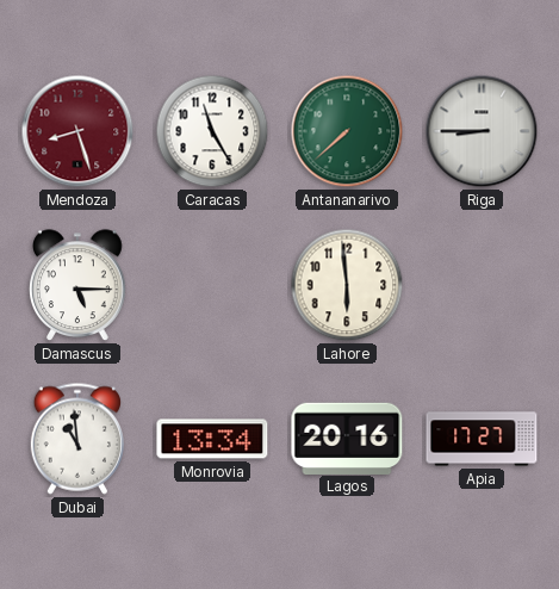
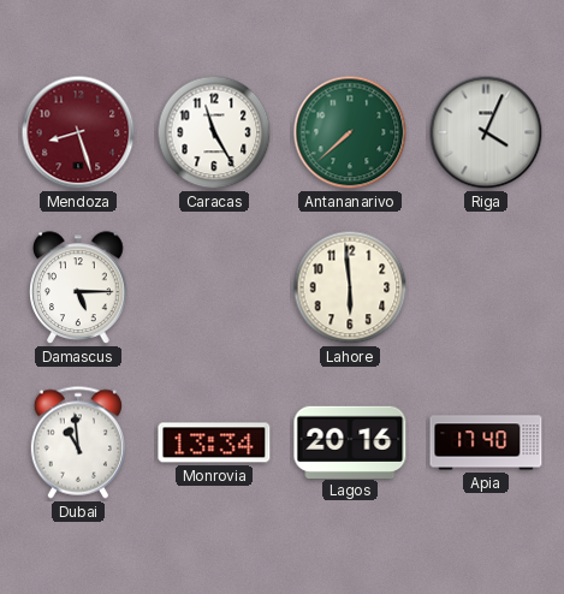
Riga: 8:45 -> 4:04
Apia: 17:27 -> 17:40
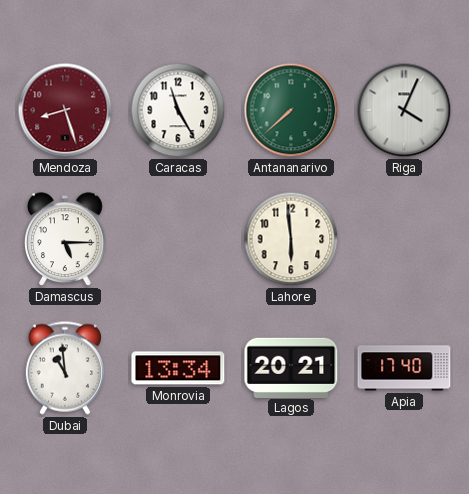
Lagos: 20:16 -> 20:21
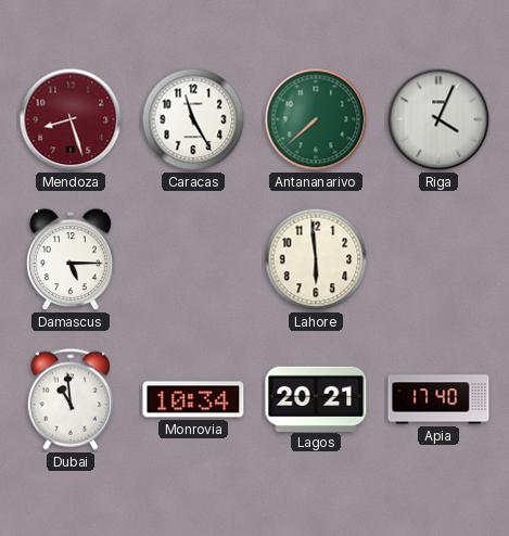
Monrovia: 13:34 -> 10:34
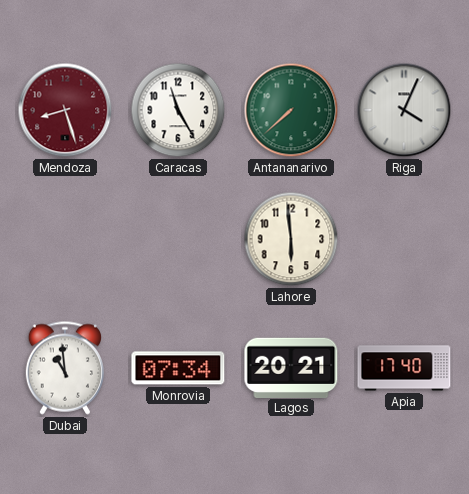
Damascus: 5:15 -> none
Monrovia: 10:34 -> 07:34
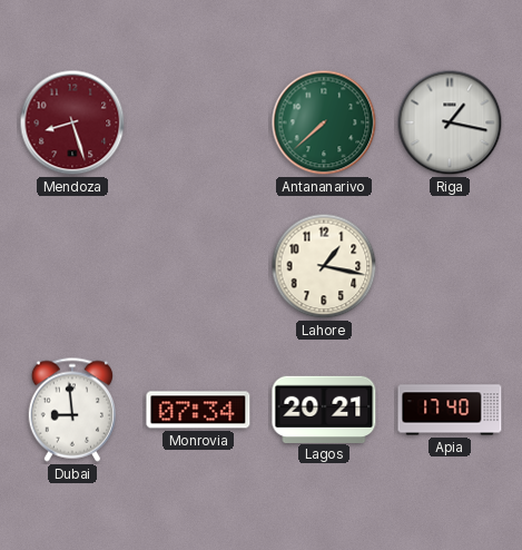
Caracas: 11:25 -> none
Riga: 4:04 -> 1:17
Lahore: 5:59 -> 1:17
Dubai: 10:59 -> 8:59
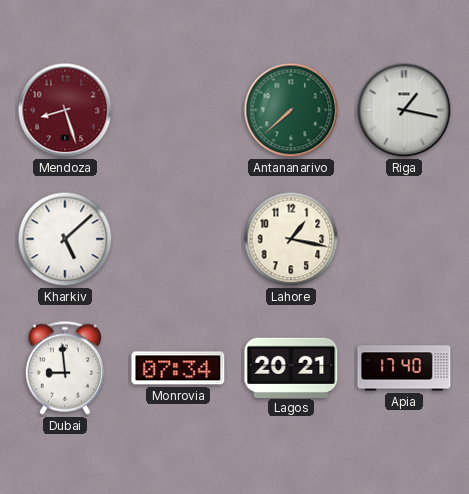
Kharkiv: none -> 5:08
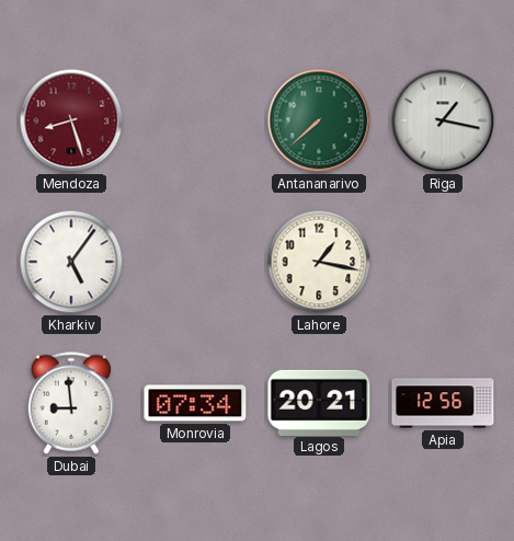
Kharkiv: 5:08 -> 5:06
Apia: 17:40 -> 12:56
